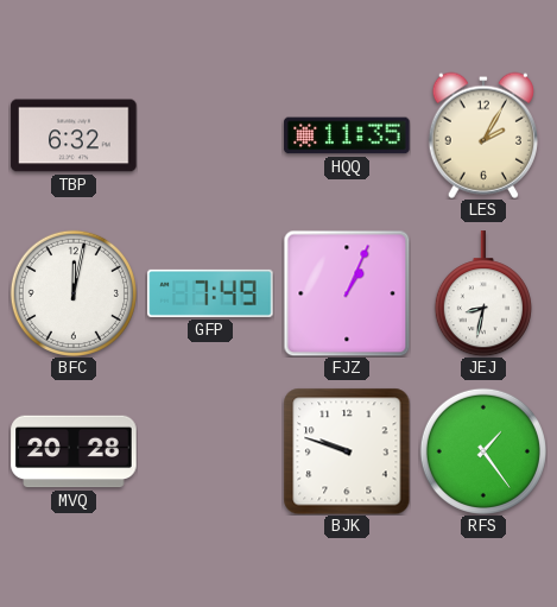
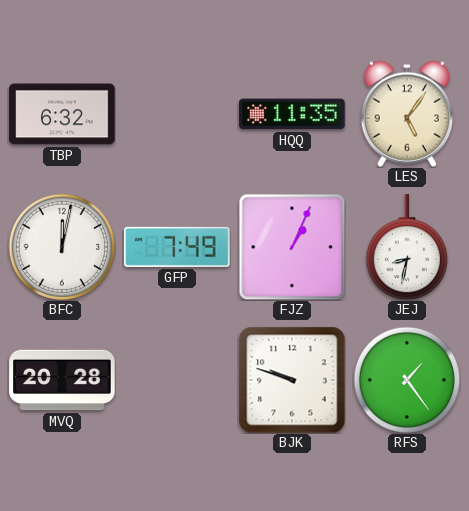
LES: 2:05 -> 5:06
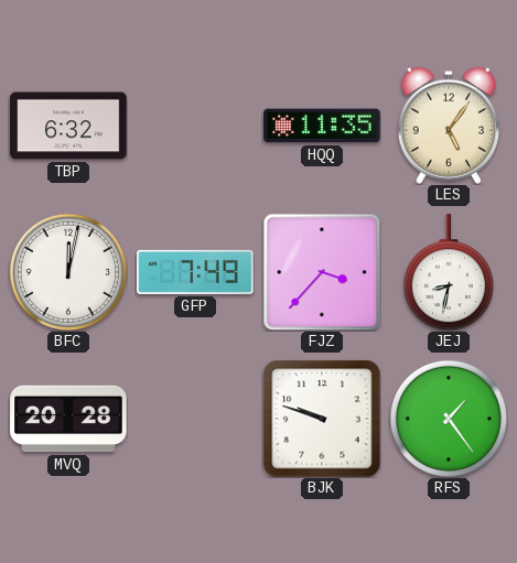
FJZ: 1:04 -> 3:37
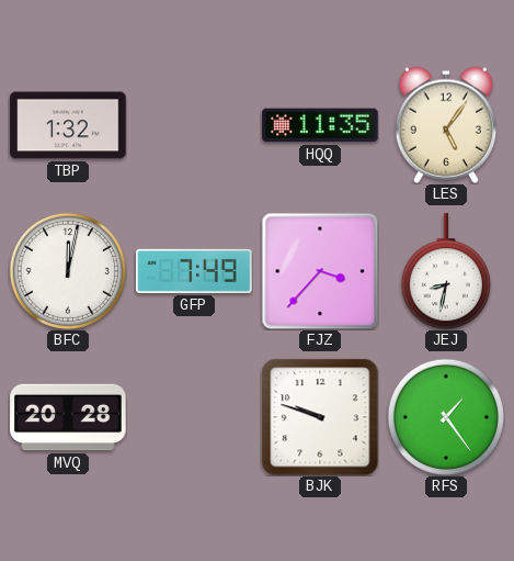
TBP: 6:32 -> 1:32
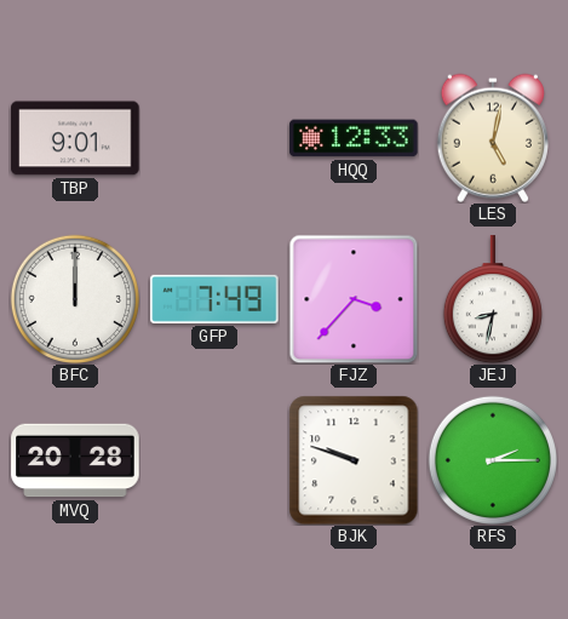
TBP: 1:32 -> 9:01
HQQ: 11:35 -> 12:33
LES: 5:06 -> 5:02
BFC: 12:02 -> 12:00
RFS: 1:24 -> 2:15
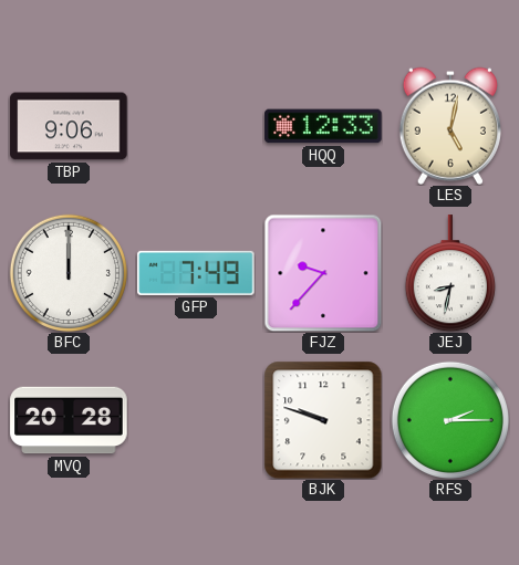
TBP: 9:01 -> 9:06
FJZ: 3:37 -> 9:37
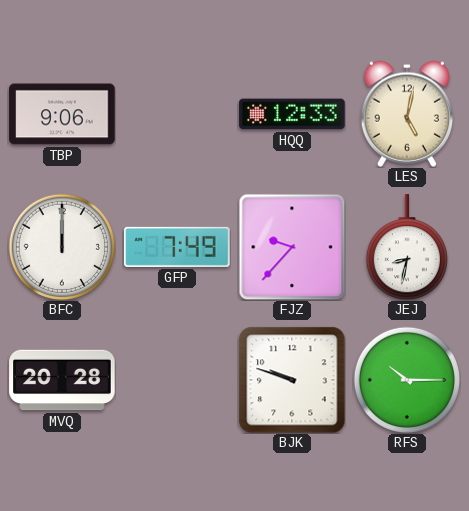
RFS: 2:15 -> 10:15
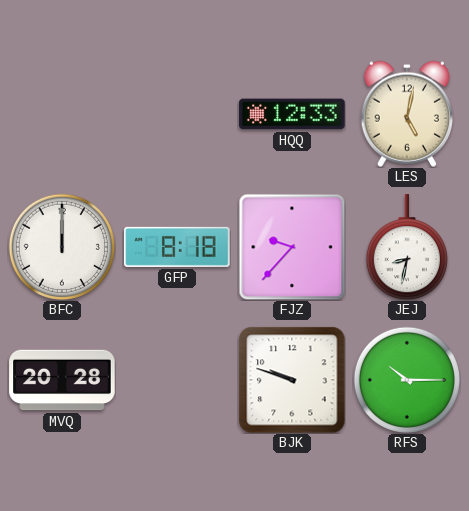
TBP: 9:06 -> none
GFP: 7:49 -> 8:18
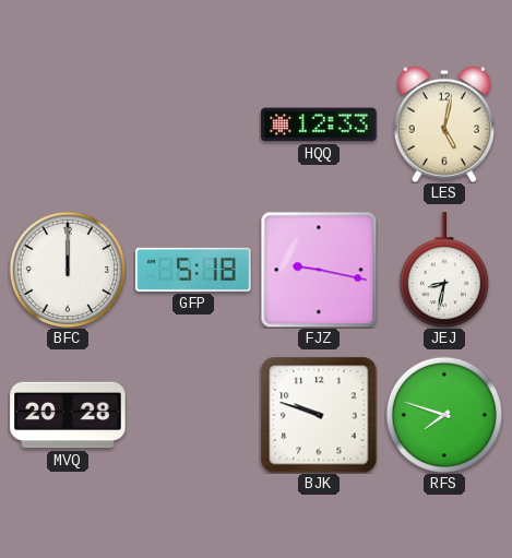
GFP: 8:18 -> 5:18
FJZ: 9:37 -> 9:17
RFS: 10:15 -> 7:48
